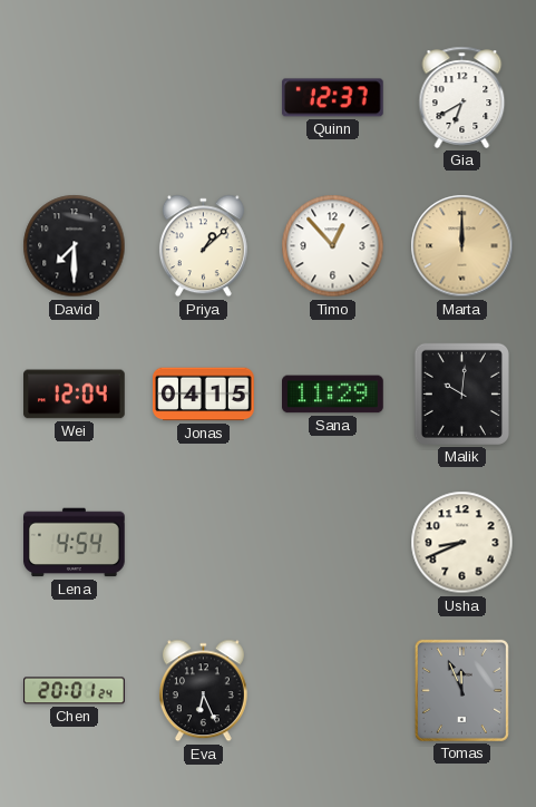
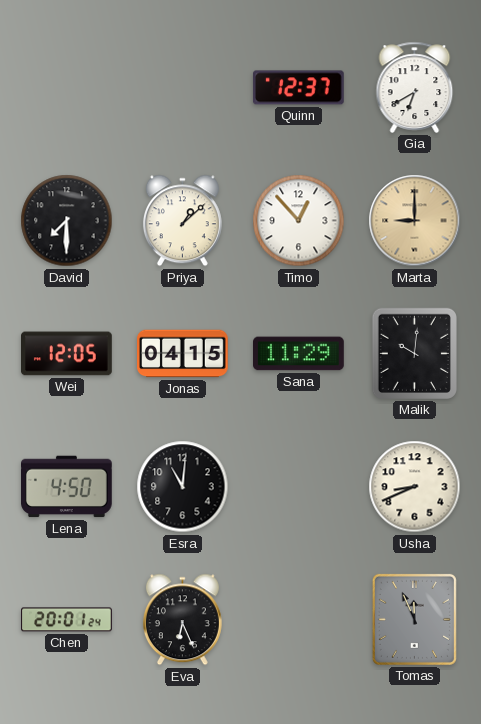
Marta: 12:00 -> 9:00
Wei: 12:04 -> 12:05
Lena: 4:54 -> 4:50
Esra: none -> 11:01
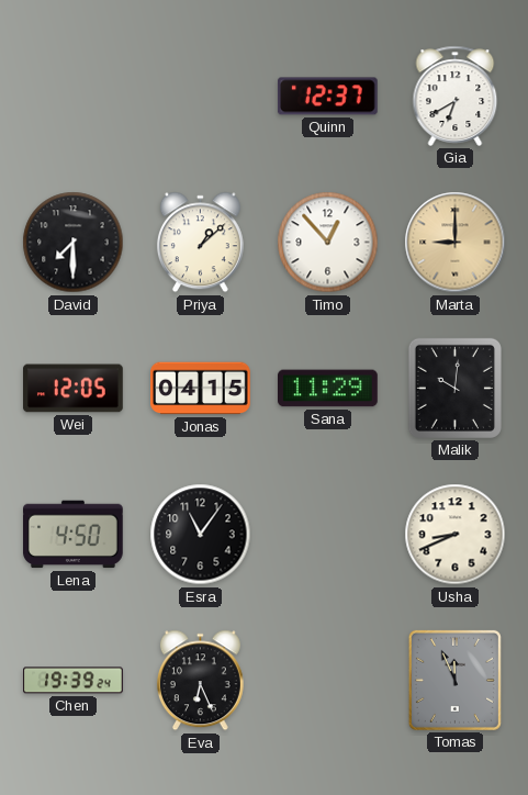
Esra: 11:01 -> 11:06
Chen: 20:01 -> 19:39
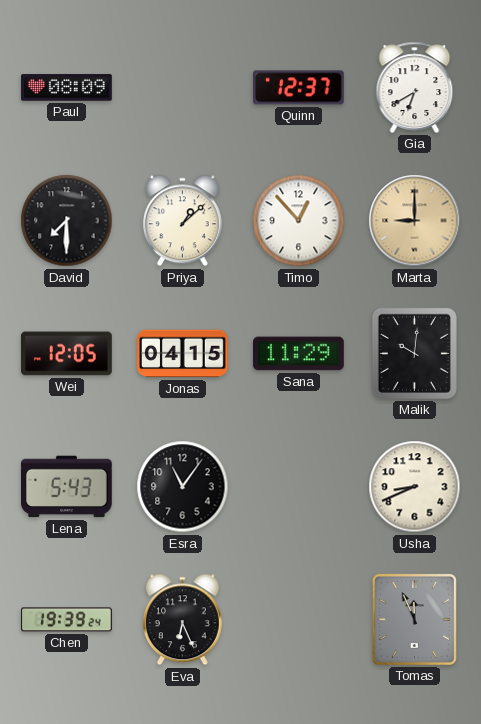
Paul: none -> 08:09
Lena: 4:50 -> 5:43
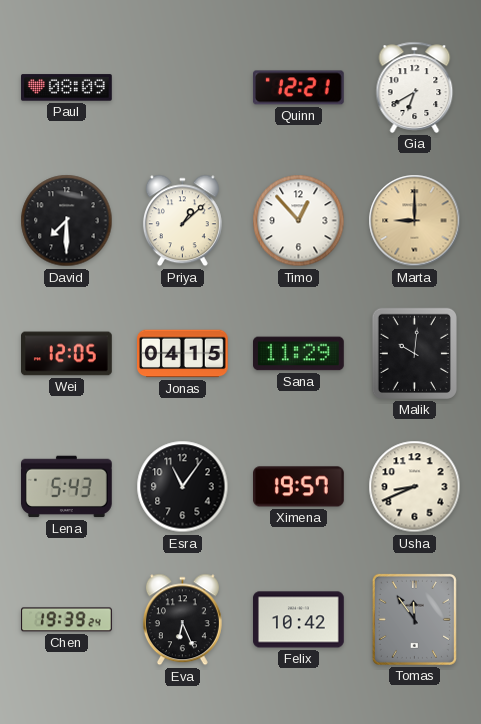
Quinn: 12:37 -> 12:21
Ximena: none -> 19:57
Felix: none -> 10:42
Tomas: 11:56 -> 11:54
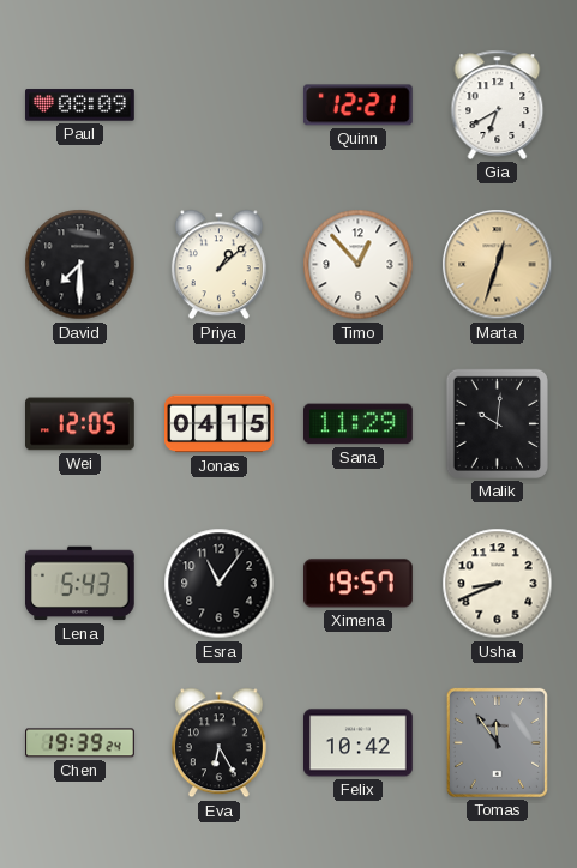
Marta: 9:00 -> 12:33
Eva: 6:26 -> 6:25
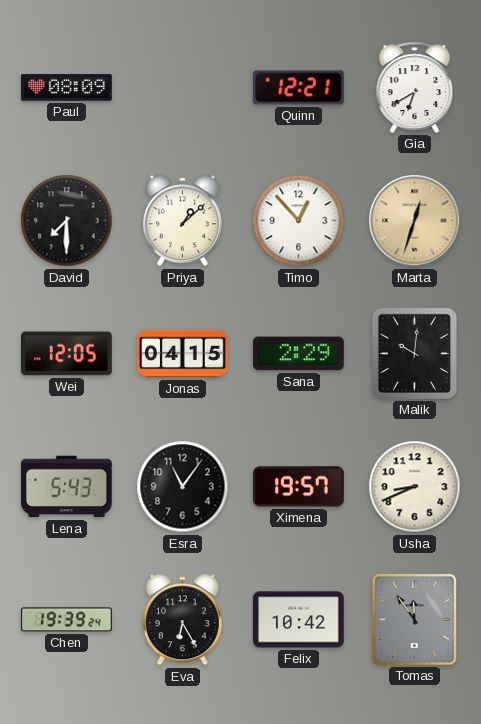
Sana: 11:29 -> 2:29
